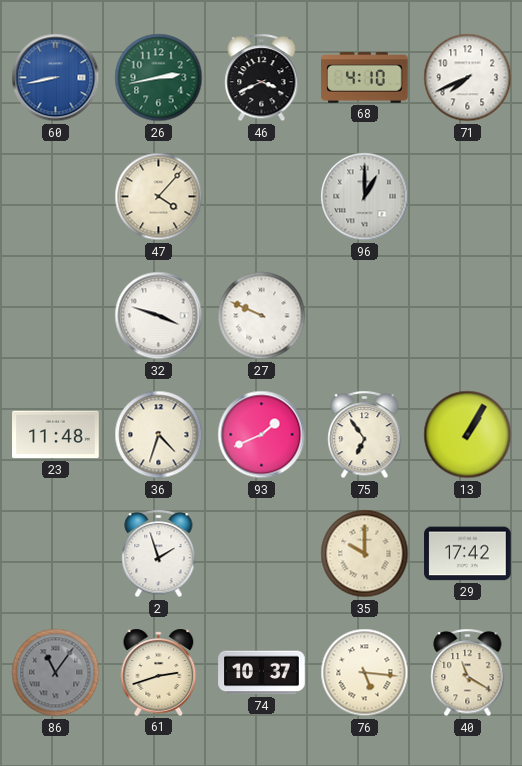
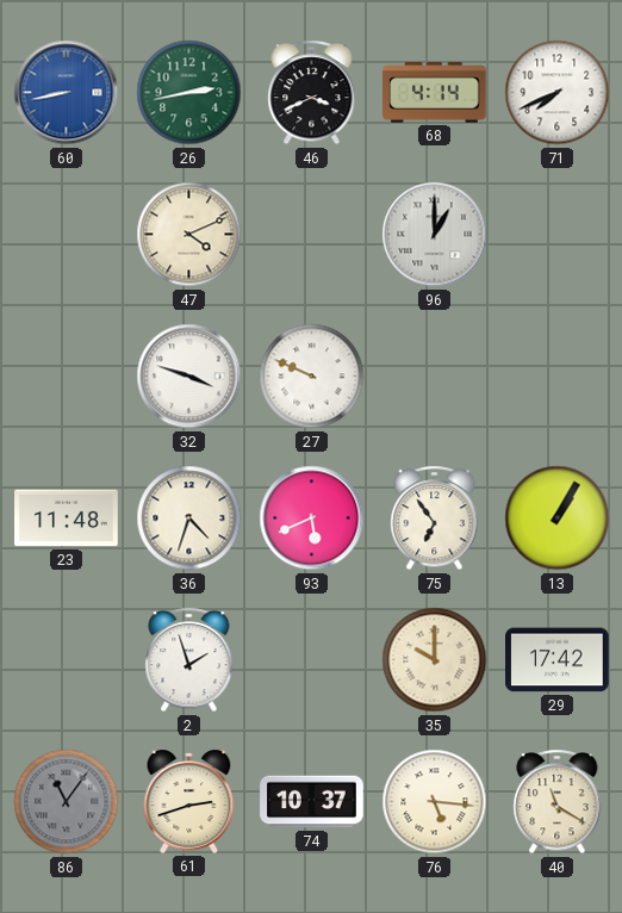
68: 4:10 -> 4:14
47: 4:07 -> 4:11
93: 1:41 -> 5:41
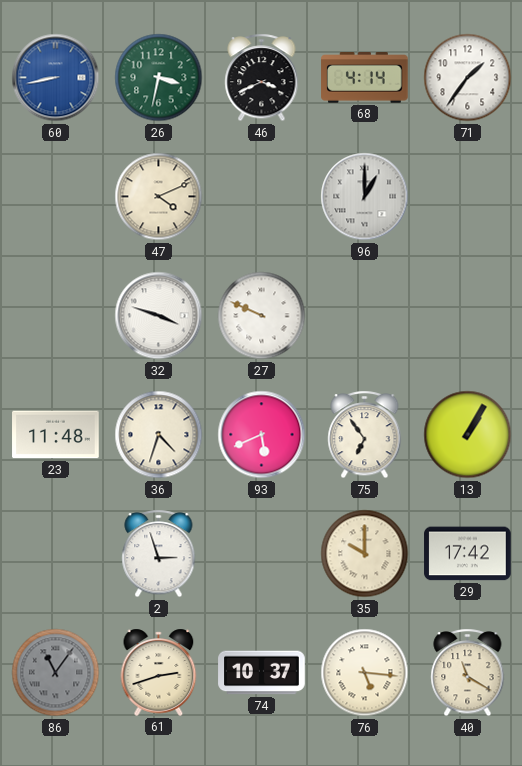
26: 2:43 -> 3:32
71: 7:41 -> 1:36
2: 1:57 -> 2:57
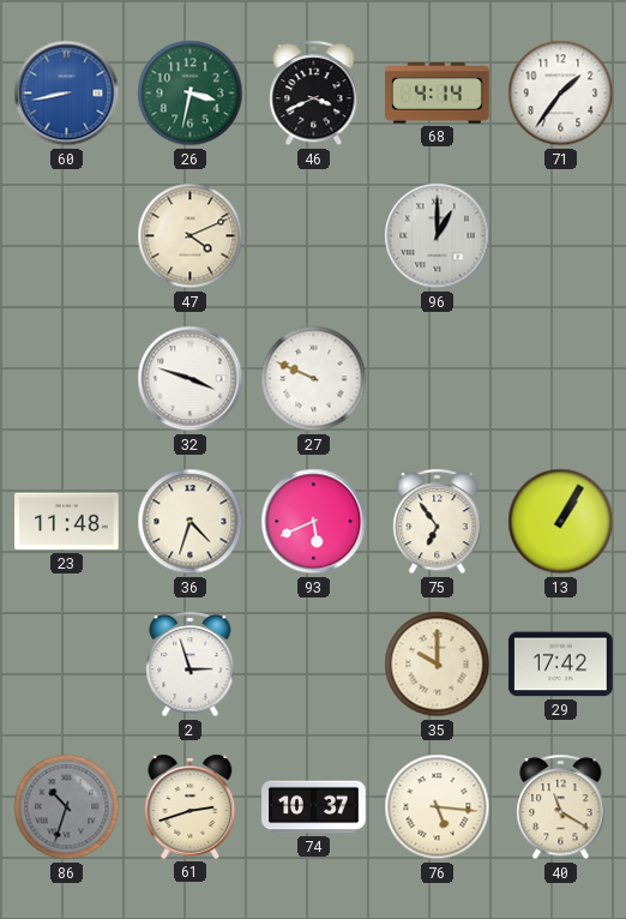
86: 11:06 -> 10:33
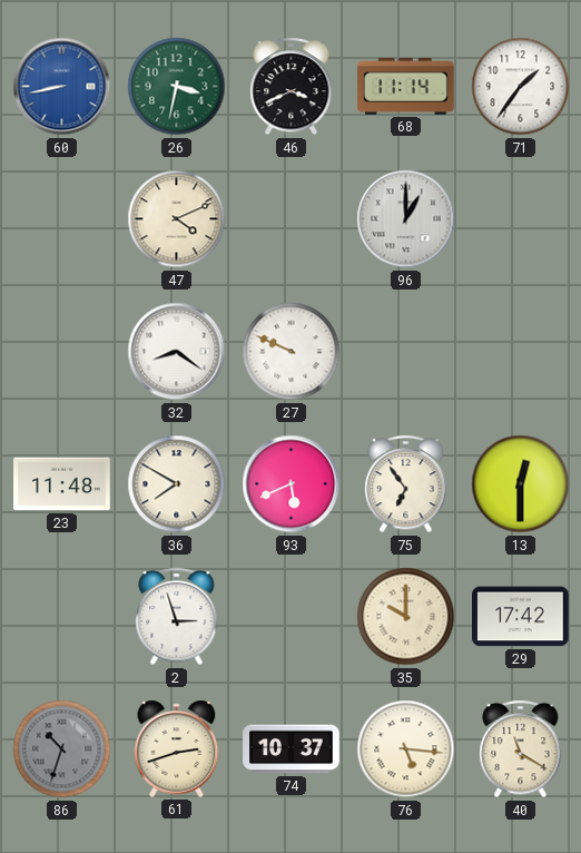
68: 4:14 -> 11:14
32: 3:48 -> 8:21
36: 4:33 -> 7:50
13: 1:05 -> 12:30
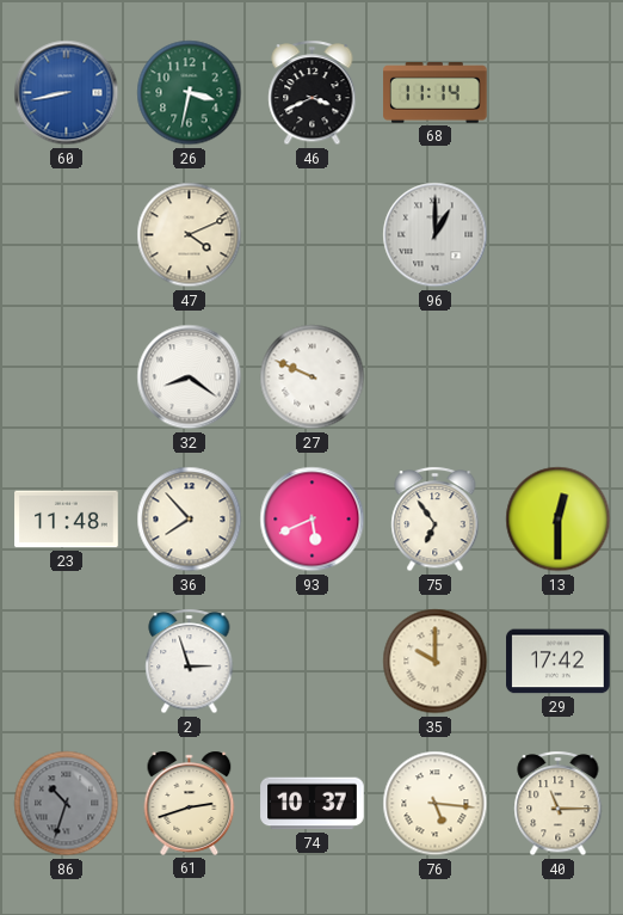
71: 1:36 -> none
36: 7:50 -> 7:53
40: 11:20 -> 11:15
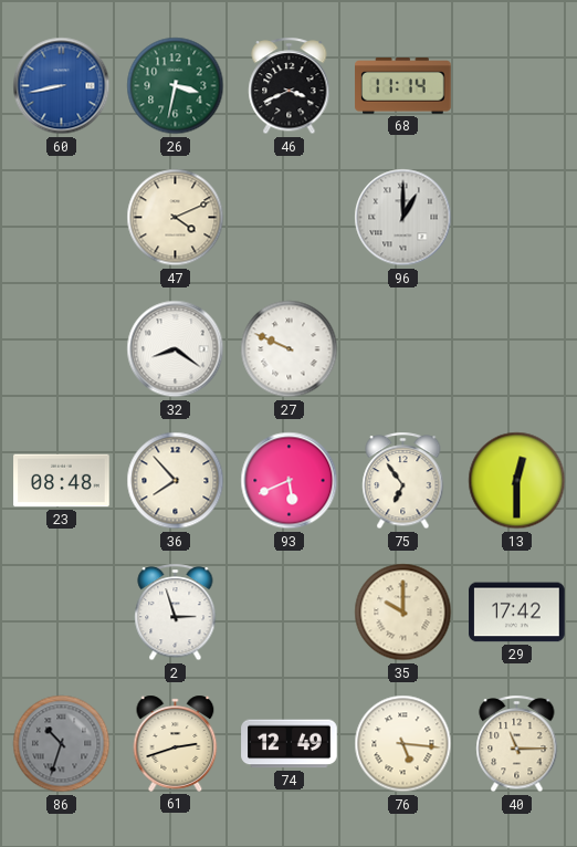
23: 11:48 -> 08:48
74: 10:37 -> 12:49
